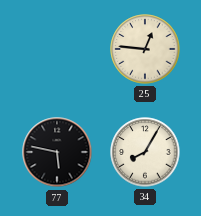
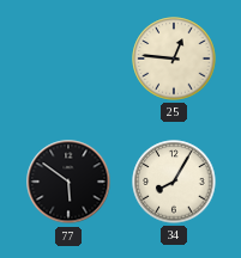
77: 5:47 -> 5:51
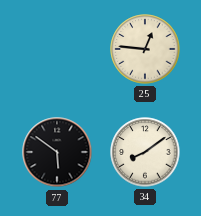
34: 8:05 -> 8:09
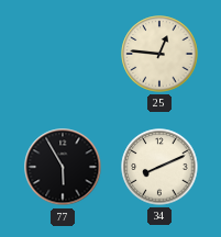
77: 5:51 -> 5:55
34: 8:09 -> 8:11
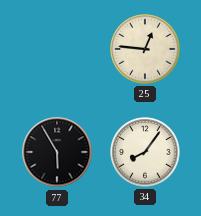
34: 8:11 -> 8:06
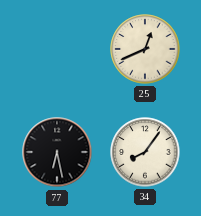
25: 12:46 -> 12:41
77: 5:55 -> 6:28
